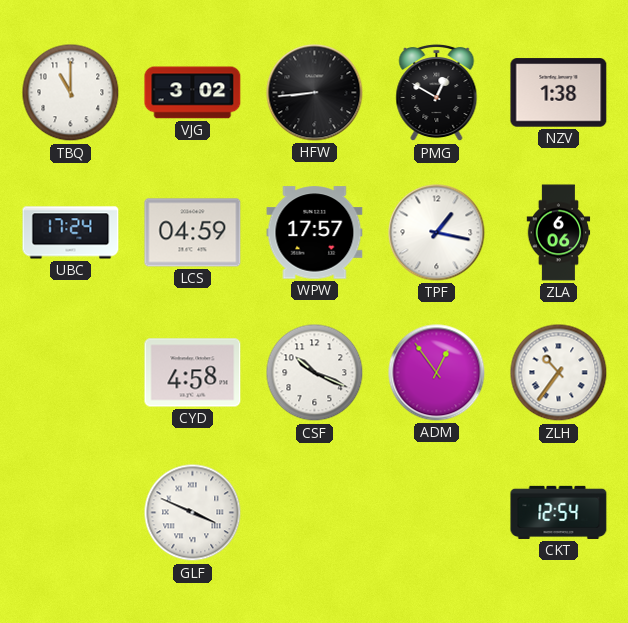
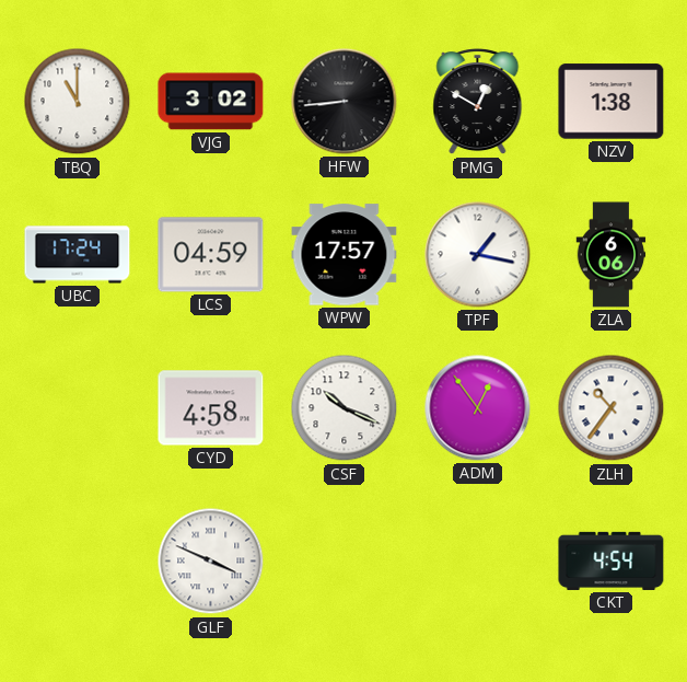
CKT: 12:54 -> 4:54
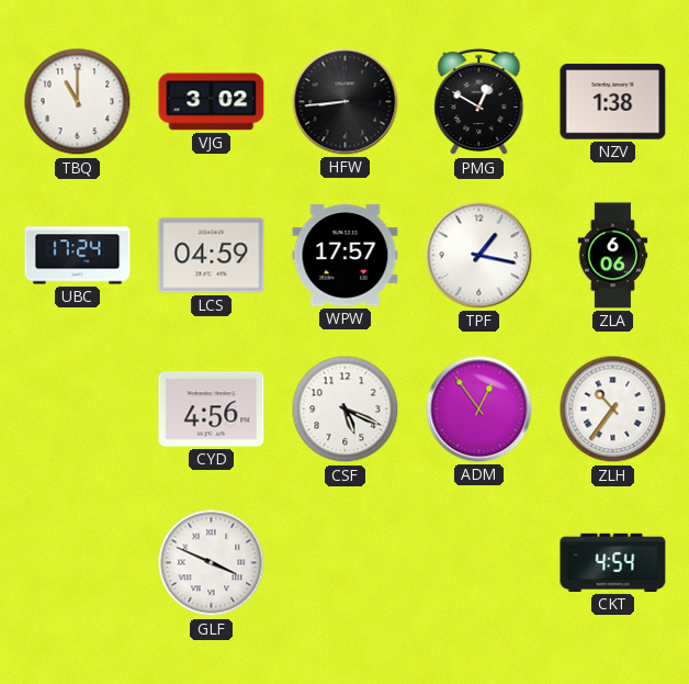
CYD: 4:58 -> 4:56
CSF: 10:19 -> 5:19
